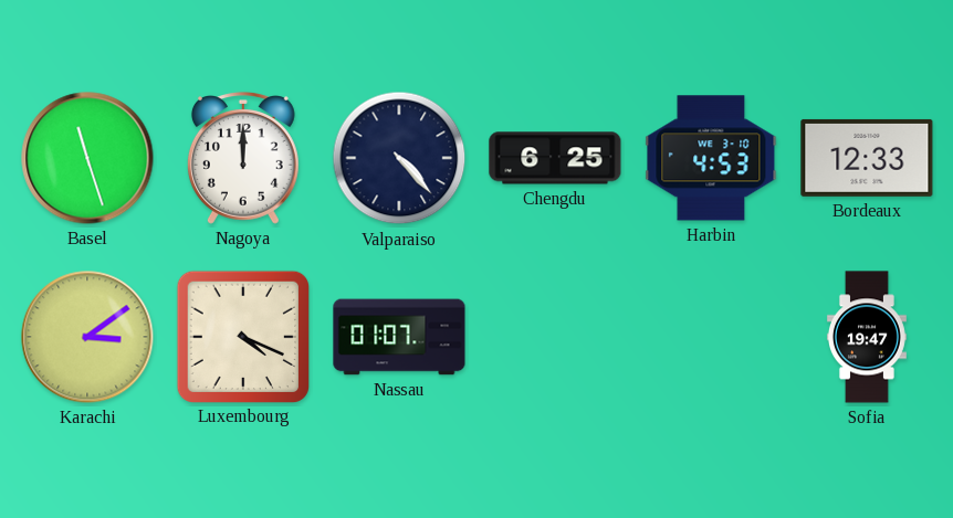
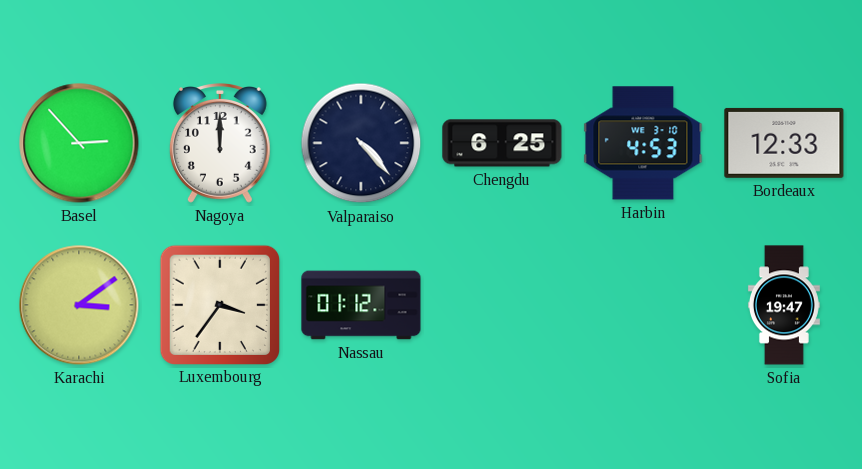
Basel: 11:27 -> 2:53
Luxembourg: 4:19 -> 3:36
Nassau: 01:07 -> 01:12
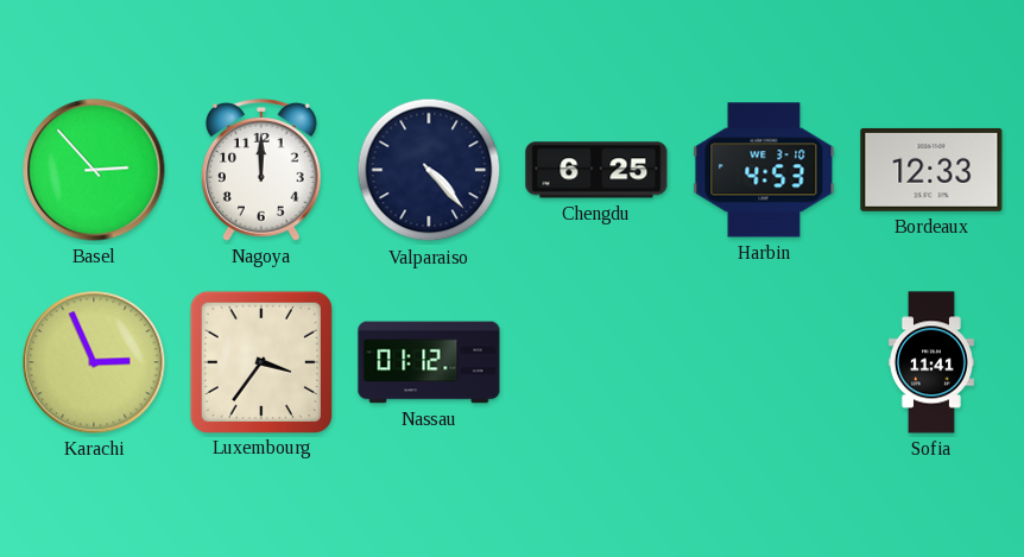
Karachi: 3:09 -> 2:56
Sofia: 19:47 -> 11:41
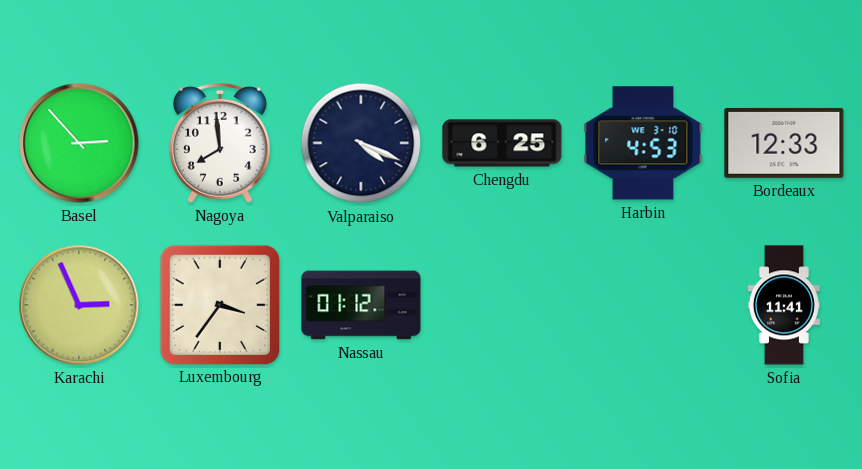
Nagoya: 12:00 -> 7:59
Valparaiso: 4:23 -> 4:19
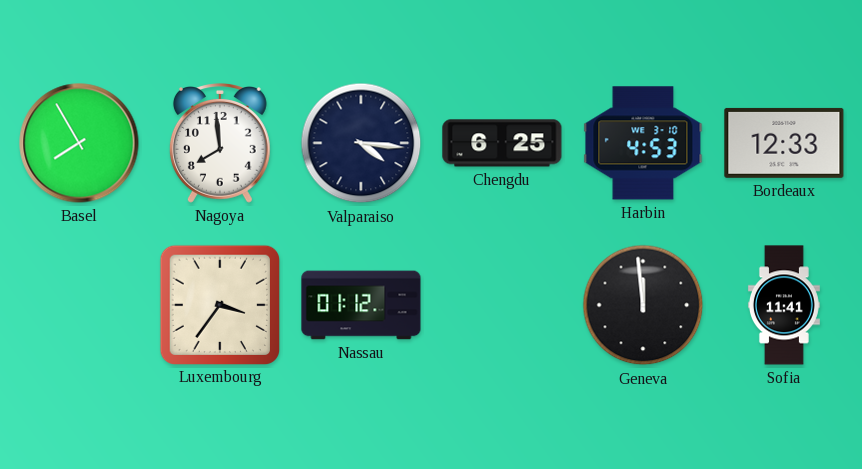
Basel: 2:53 -> 7:55
Valparaiso: 4:19 -> 4:16
Karachi: 2:56 -> none
Geneva: none -> 11:59
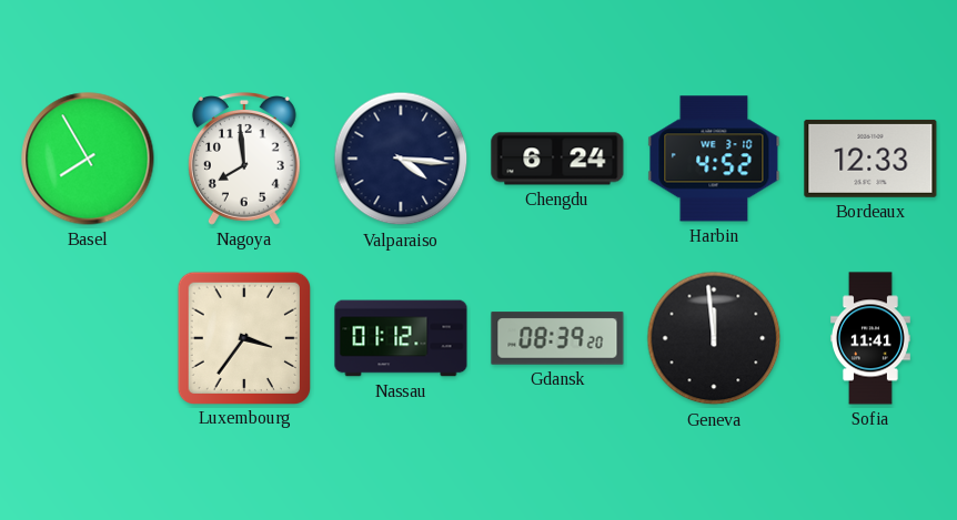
Chengdu: 6:25 -> 6:24
Harbin: 4:53 -> 4:52
Gdansk: none -> 08:39
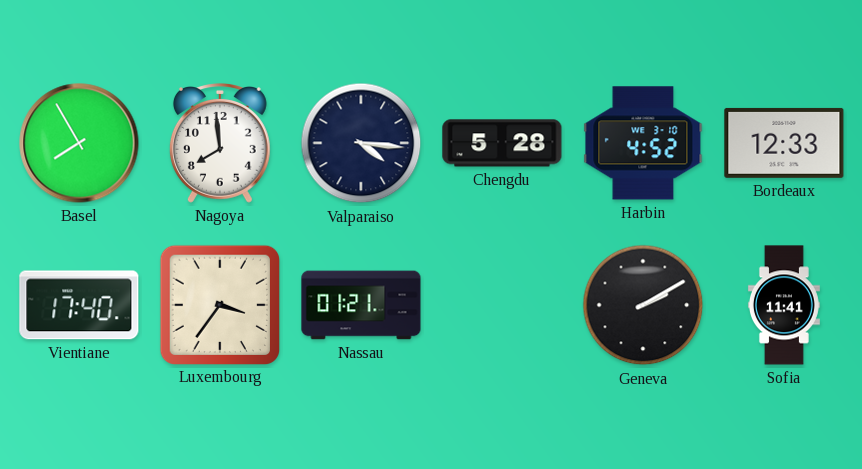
Chengdu: 6:24 -> 5:28
Vientiane: none -> 17:40
Nassau: 01:12 -> 01:21
Gdansk: 08:39 -> none
Geneva: 11:59 -> 2:10
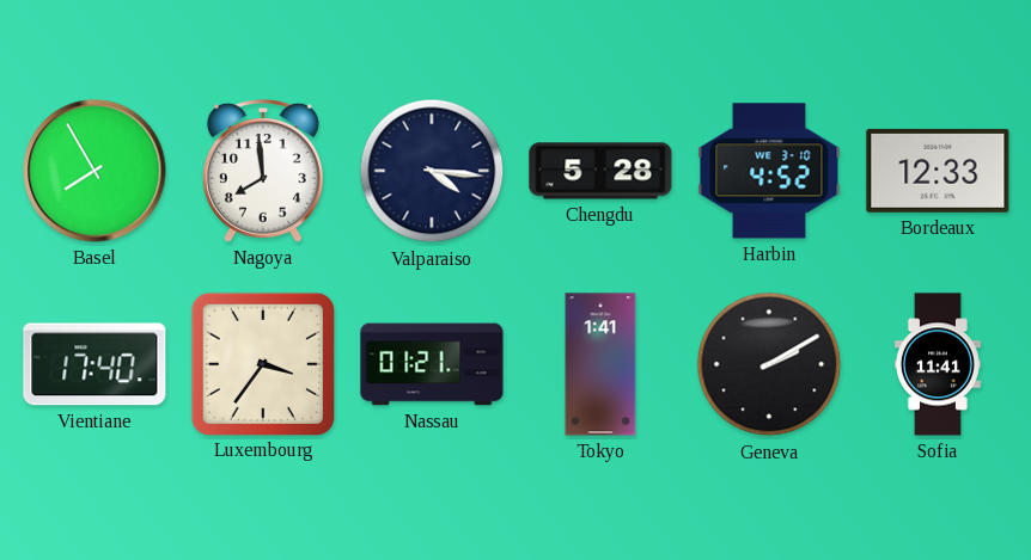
Tokyo: none -> 1:41
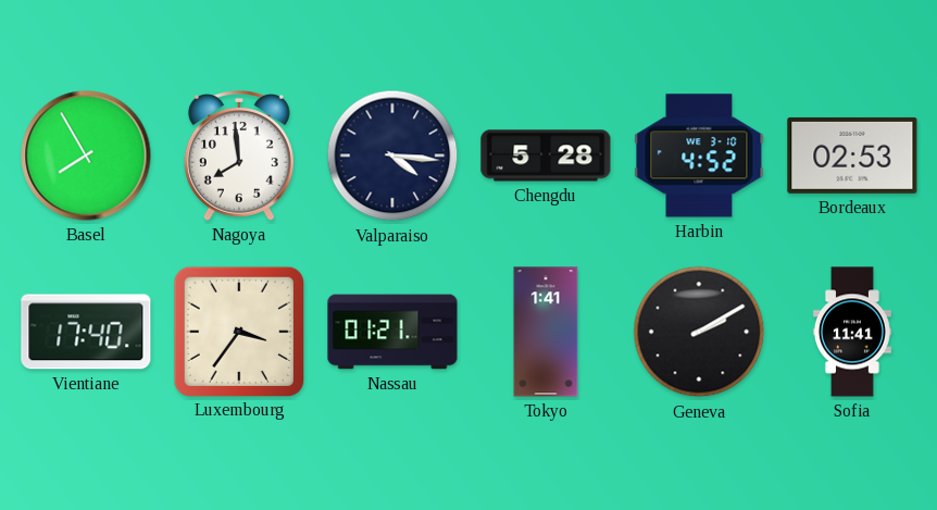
Bordeaux: 12:33 -> 02:53
